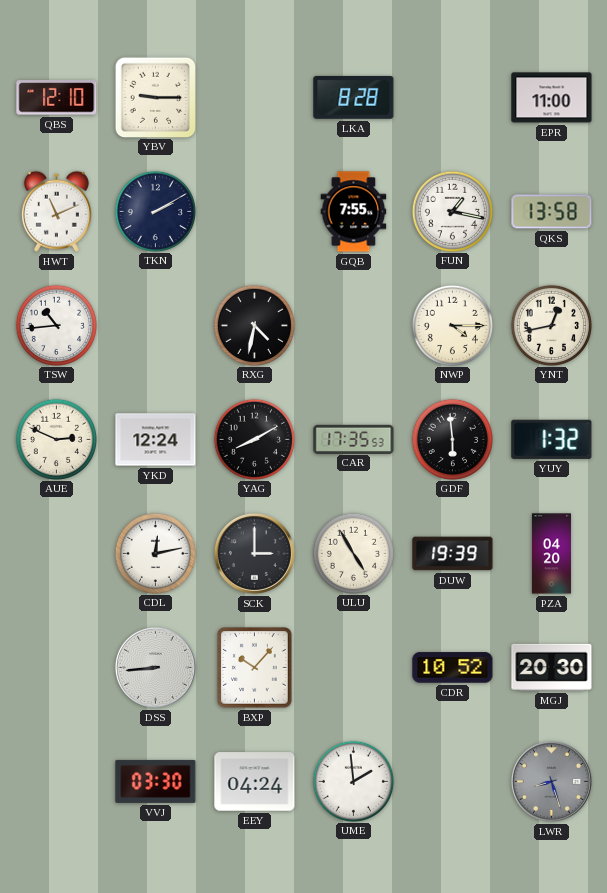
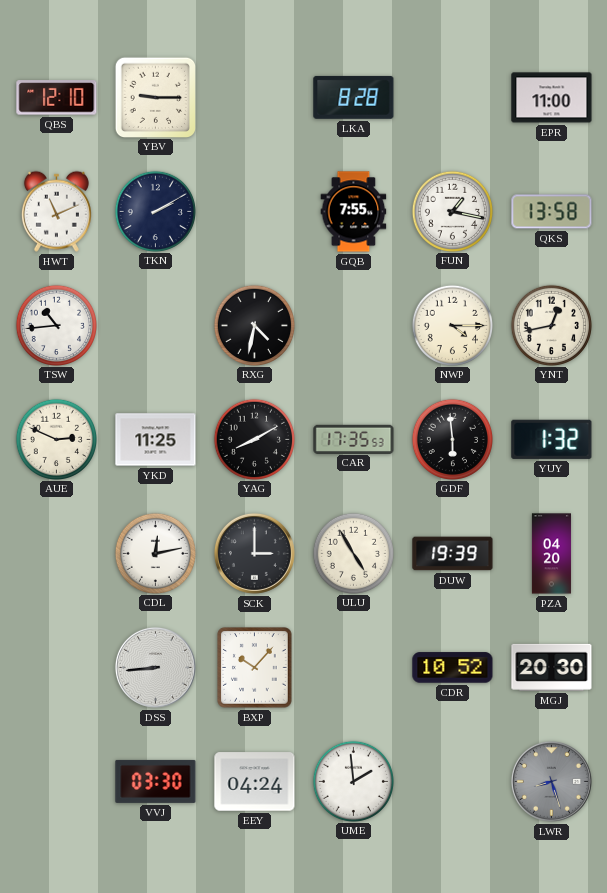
YKD: 12:24 -> 11:25
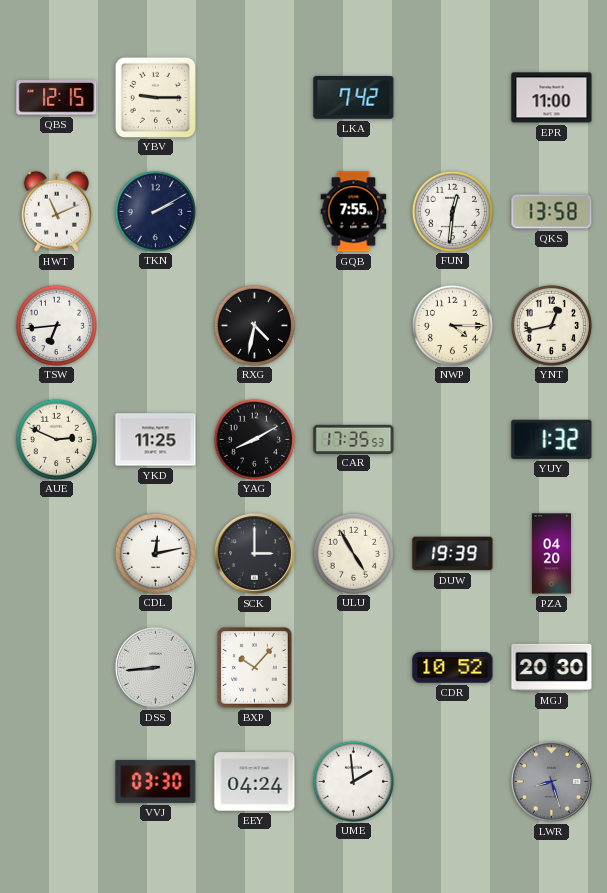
QBS: 12:10 -> 12:15
LKA: 8:28 -> 7:42
FUN: 1:17 -> 12:31
TSW: 10:44 -> 6:44
GDF: 5:59 -> none
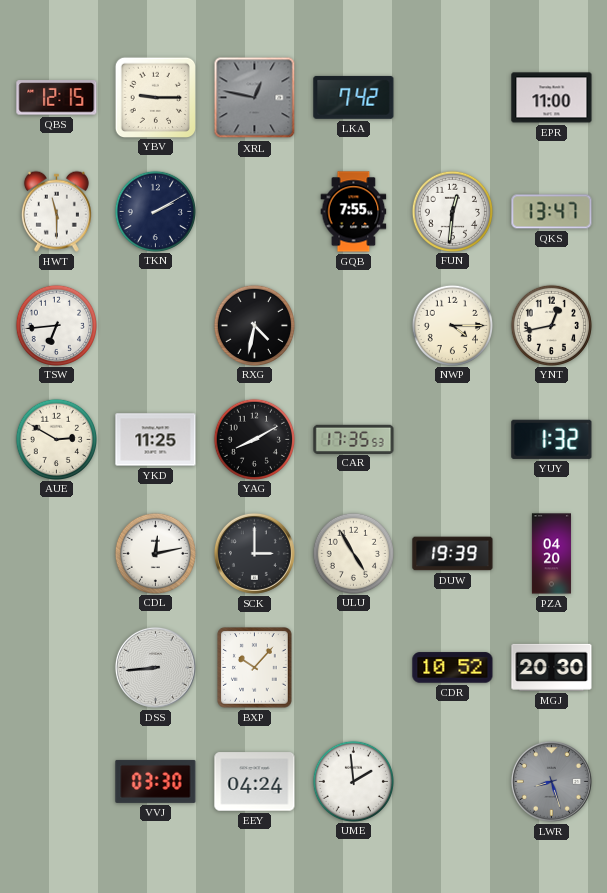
XRL: none -> 12:47
HWT: 11:11 -> 11:30
QKS: 13:58 -> 13:47
AUE: 2:49 -> 2:50
